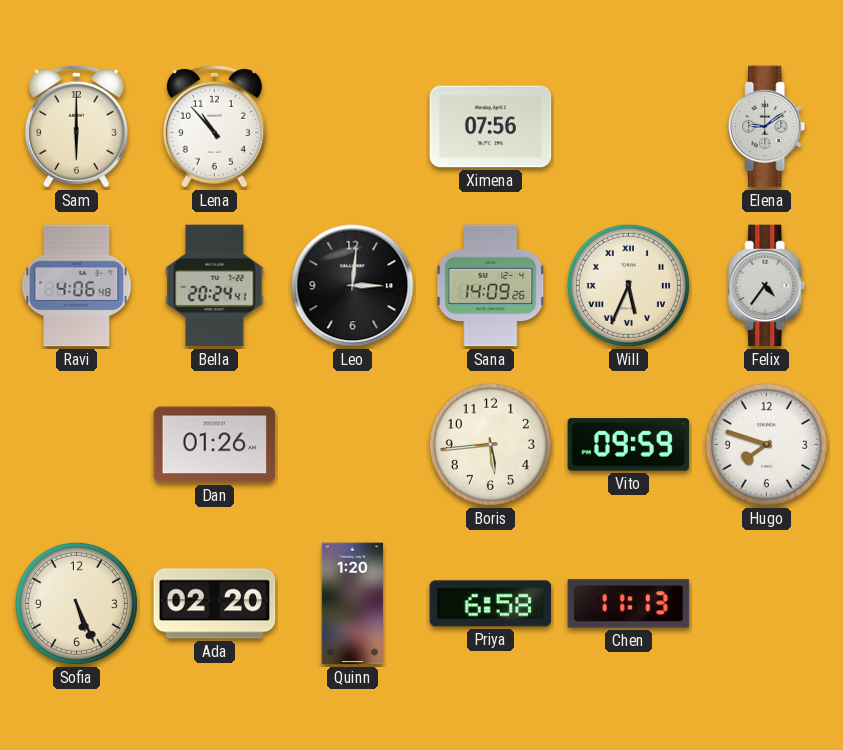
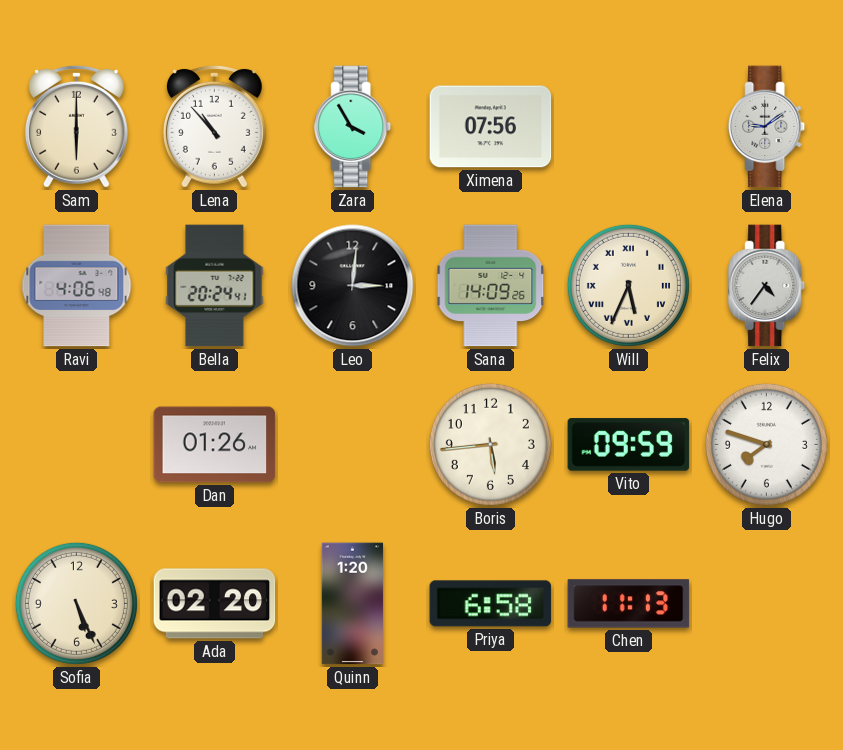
Zara: none -> 3:55
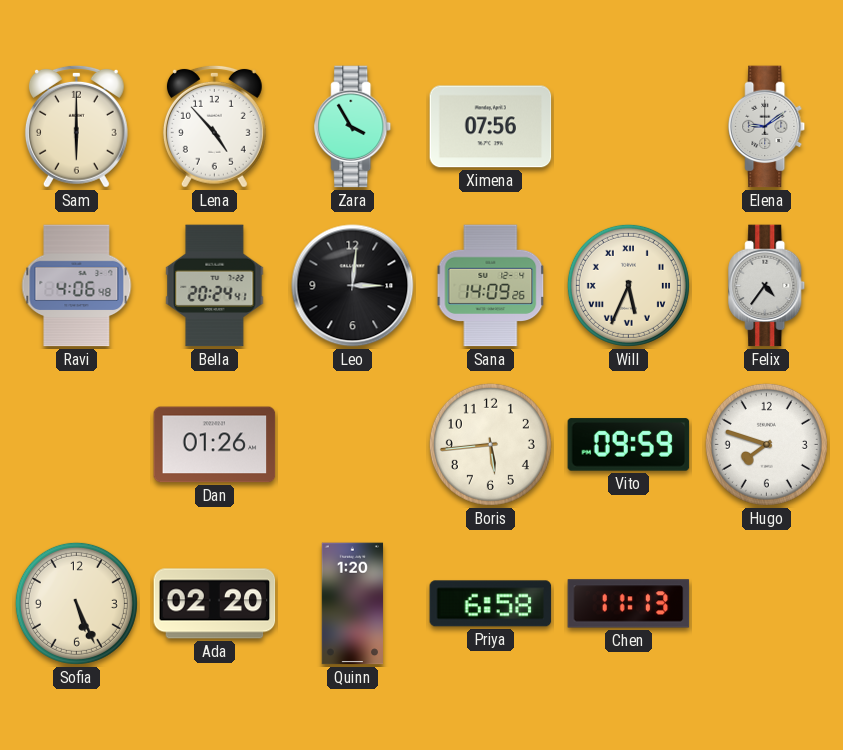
Lena: 10:53 -> 4:53
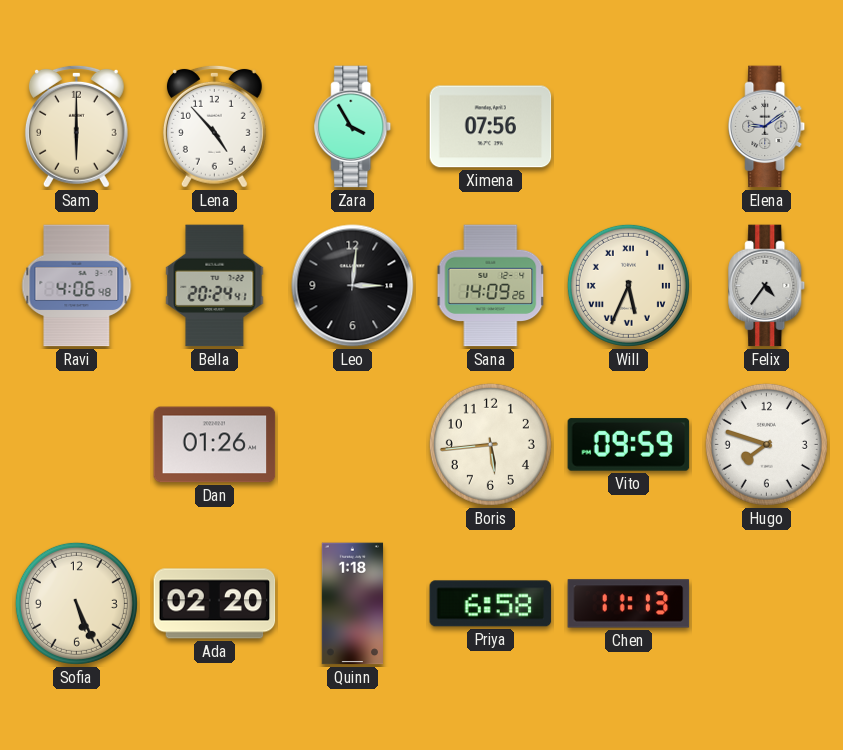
Quinn: 1:20 -> 1:18
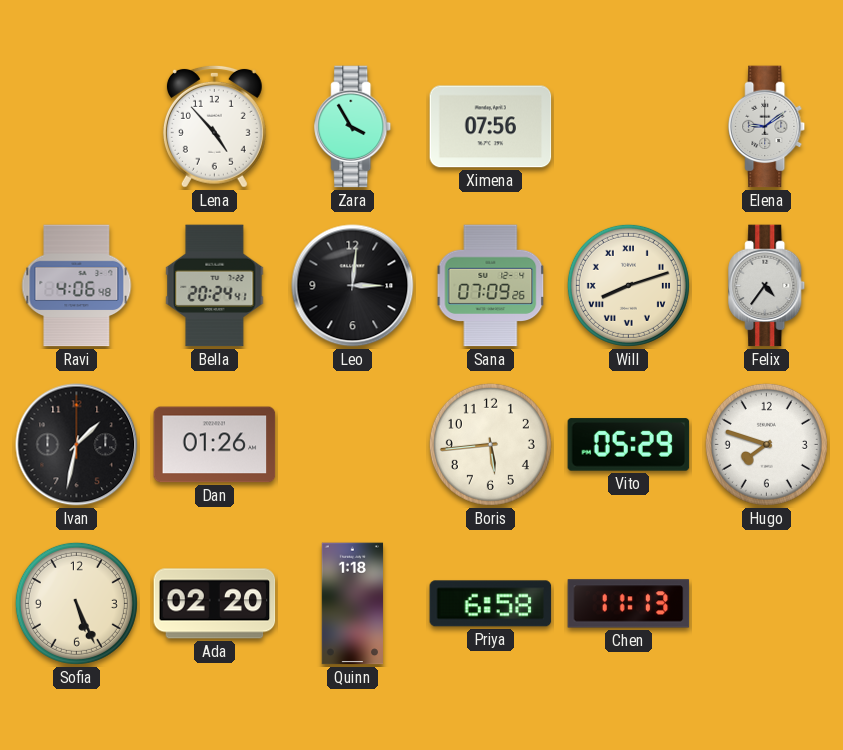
Sam: 6:00 -> none
Sana: 14:09 -> 07:09
Will: 5:34 -> 8:12
Ivan: none -> 1:32
Vito: 09:59 -> 05:29
